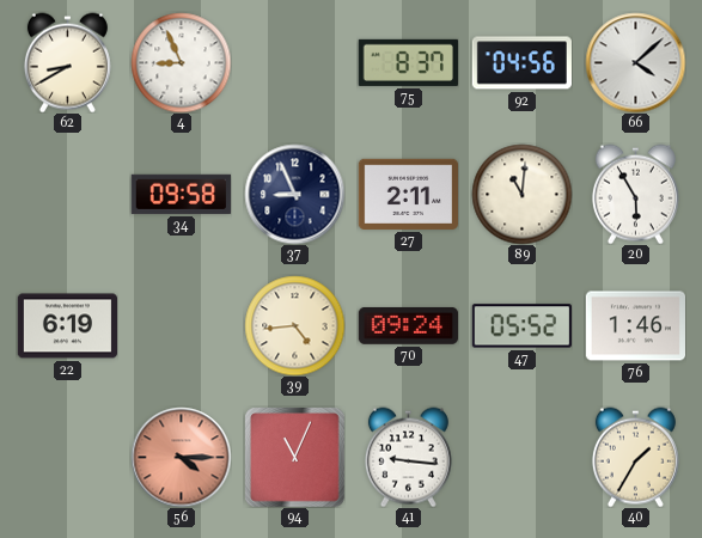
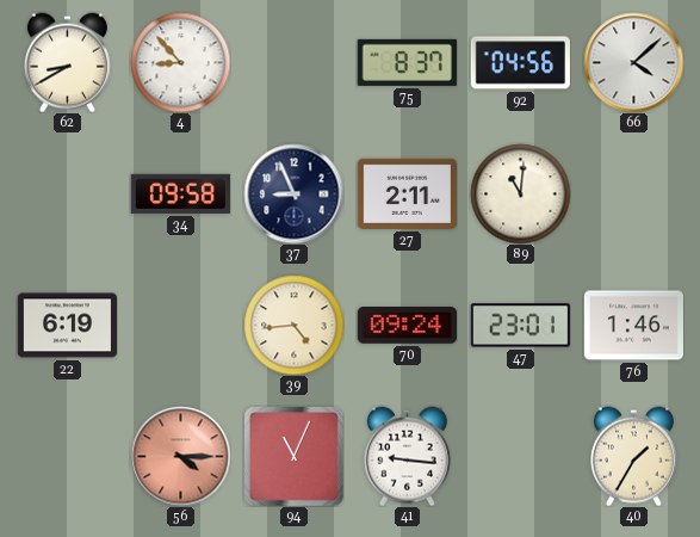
4: 8:56 -> 8:53
20: 5:55 -> none
47: 05:52 -> 23:01
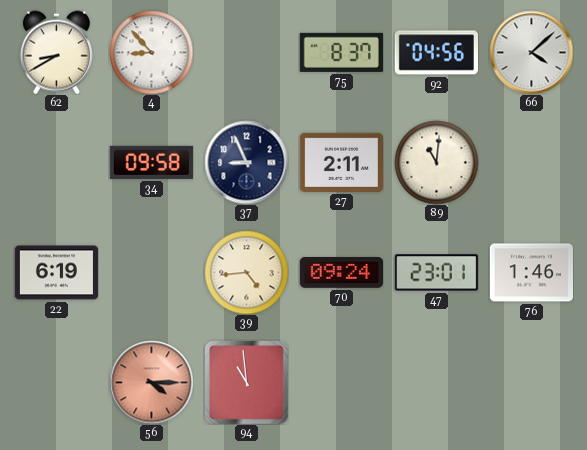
94: 11:04 -> 10:59
41: 9:16 -> none
40: 1:35 -> none
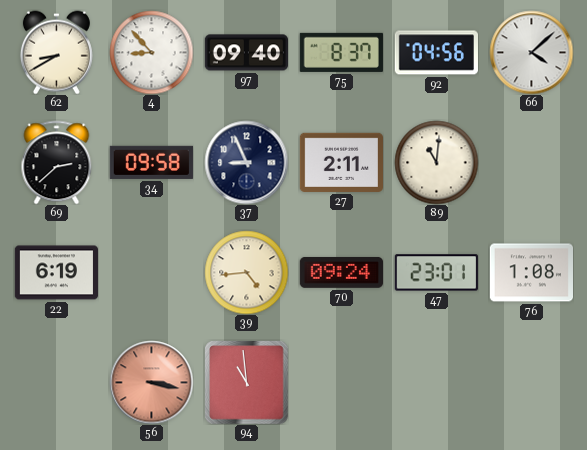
97: none -> 09:40
69: none -> 2:38
76: 1:46 -> 1:08
56: 4:15 -> 3:17
